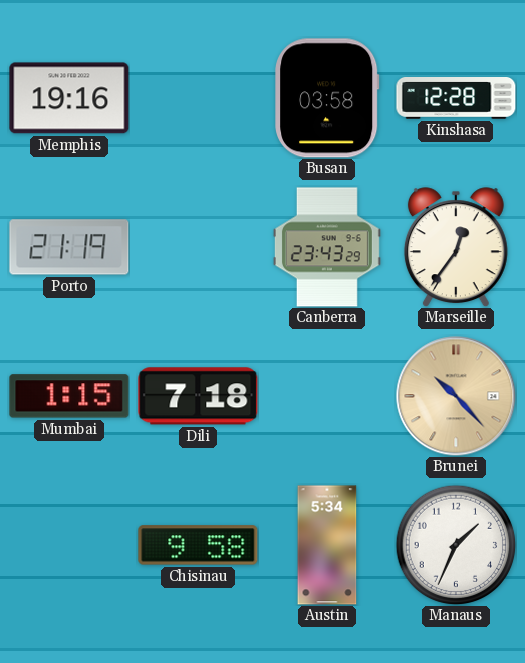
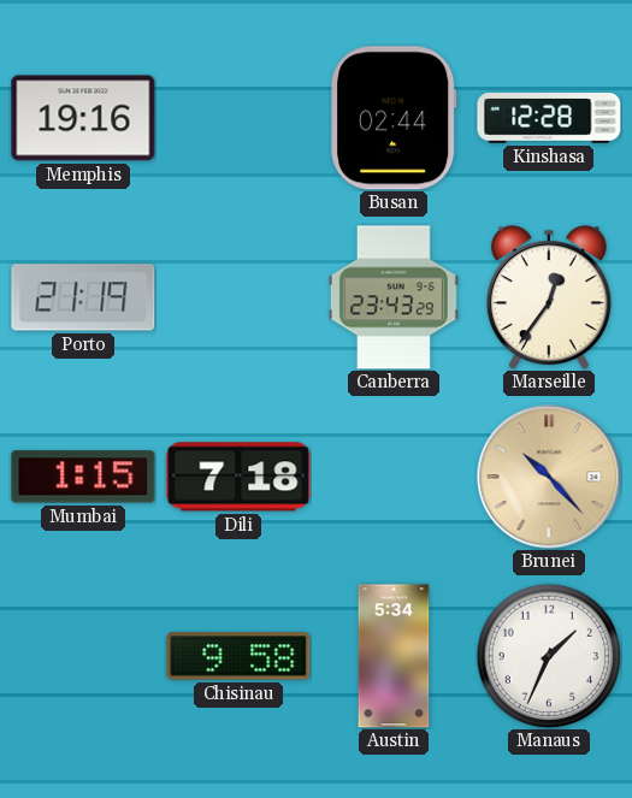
Busan: 03:58 -> 02:44
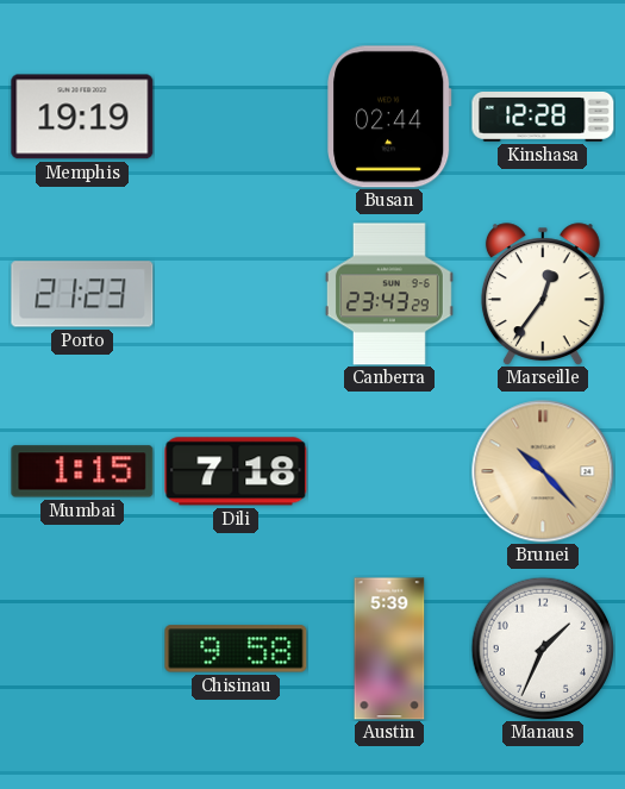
Memphis: 19:16 -> 19:19
Porto: 21:19 -> 21:23
Austin: 5:34 -> 5:39
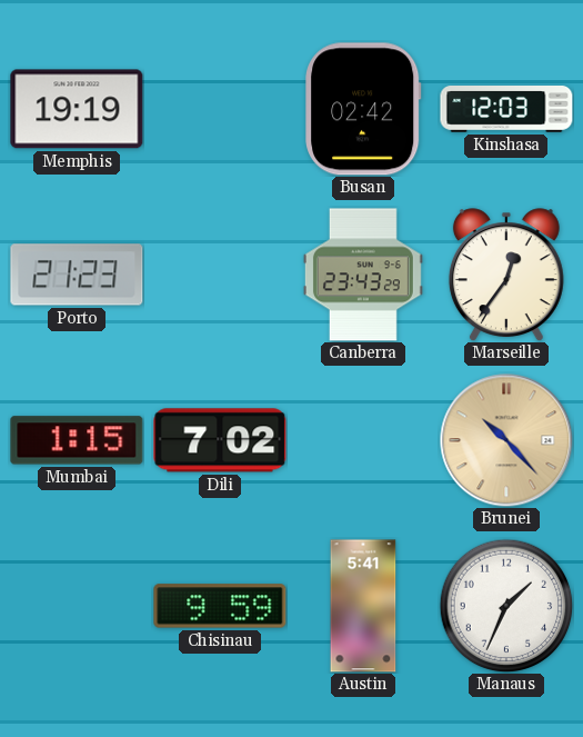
Busan: 02:44 -> 02:42
Kinshasa: 12:28 -> 12:03
Dili: 7:18 -> 7:02
Chisinau: 9:58 -> 9:59
Austin: 5:39 -> 5:41
